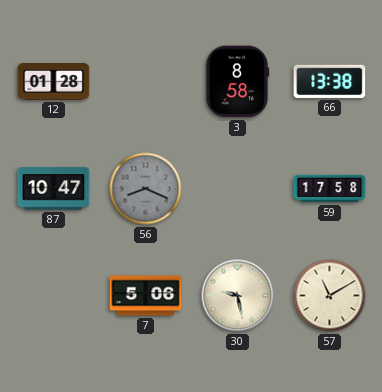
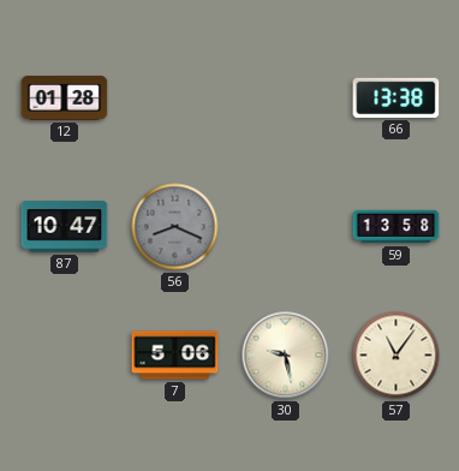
3: 8:58 -> none
59: 17:58 -> 13:58
57: 11:10 -> 11:06
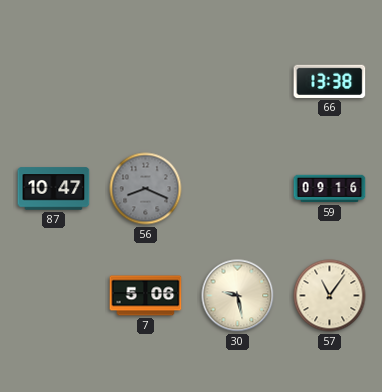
12: 01:28 -> none
59: 13:58 -> 09:16
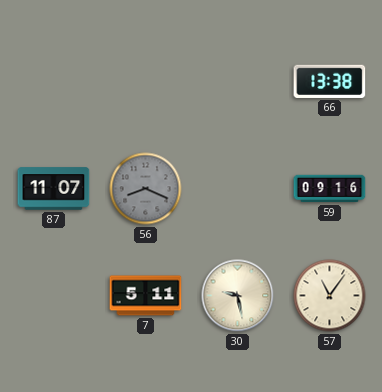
87: 10:47 -> 11:07
7: 5:06 -> 5:11
